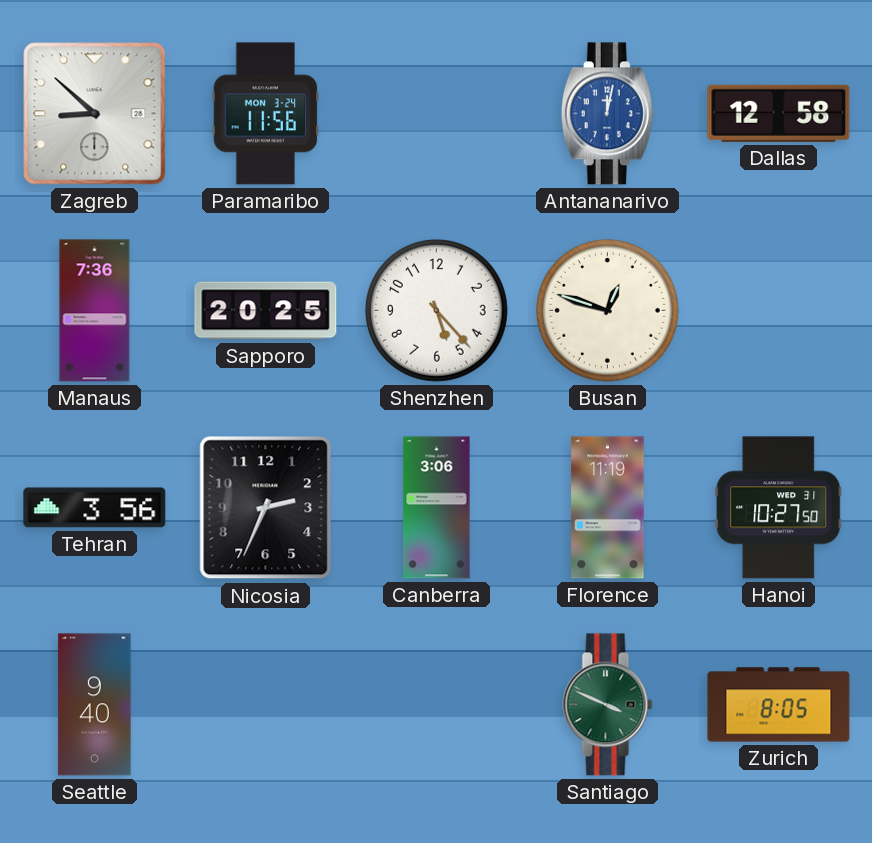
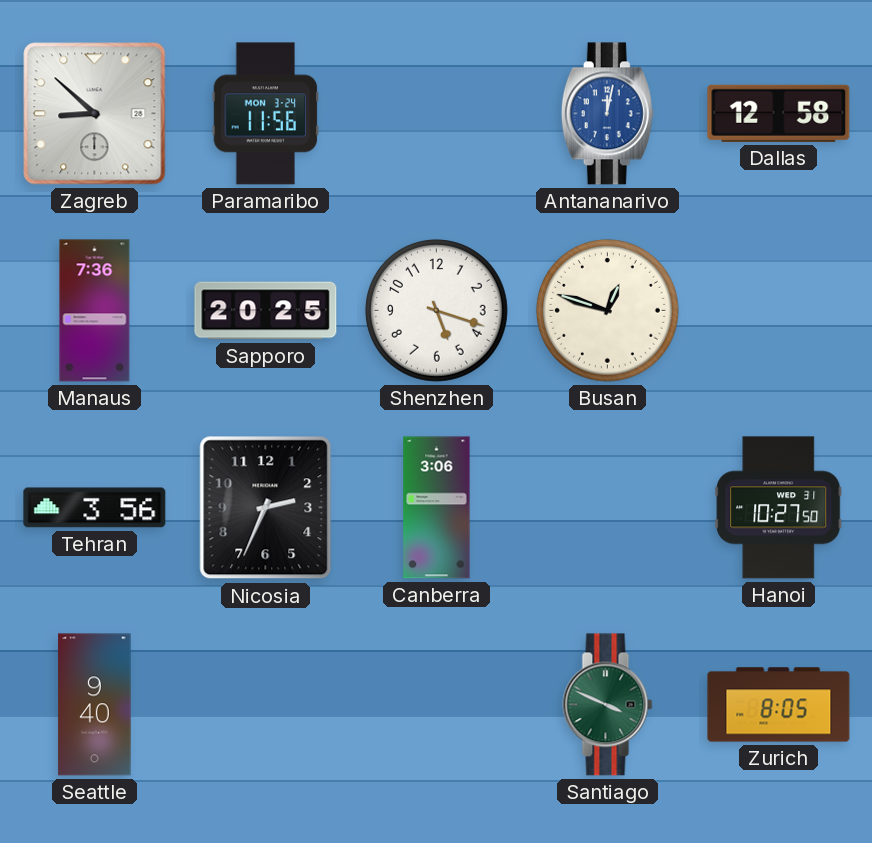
Shenzhen: 5:23 -> 5:18
Florence: 11:19 -> none
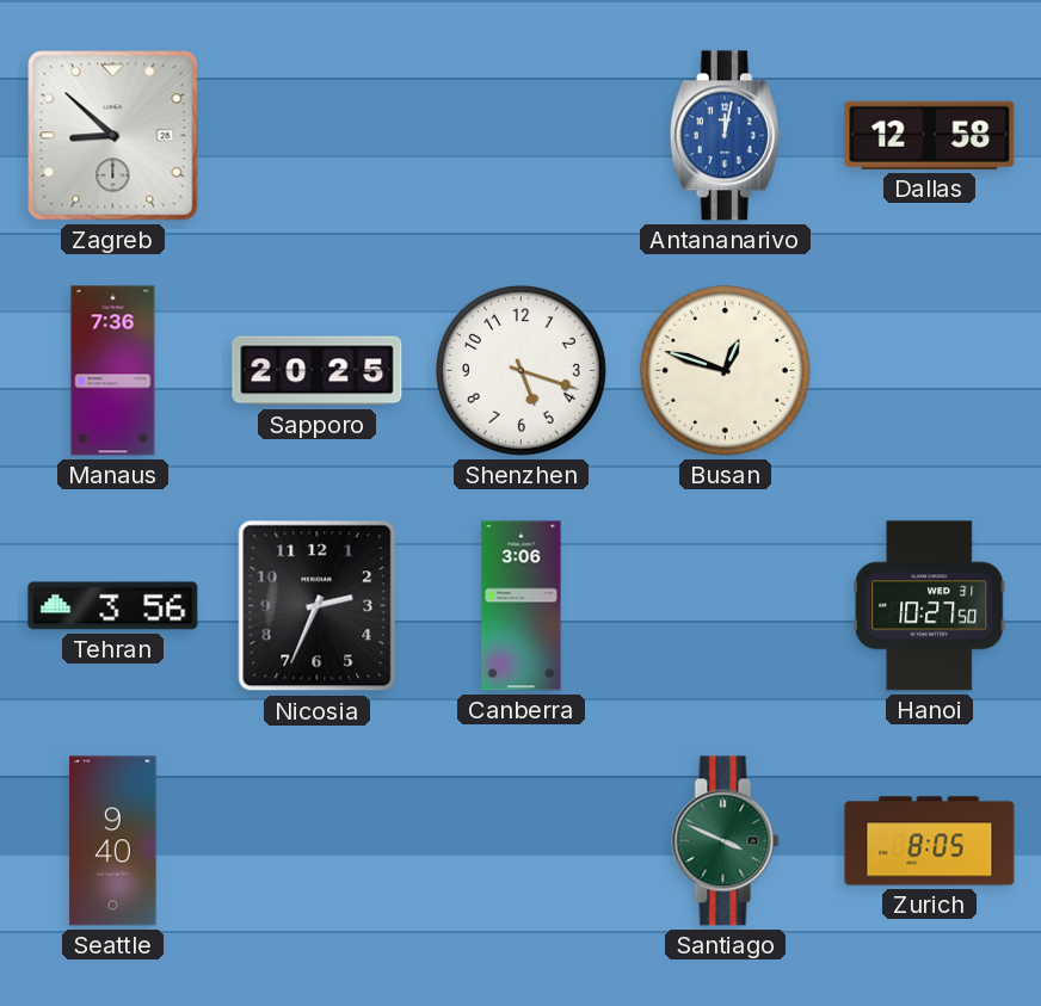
Paramaribo: 11:56 -> none
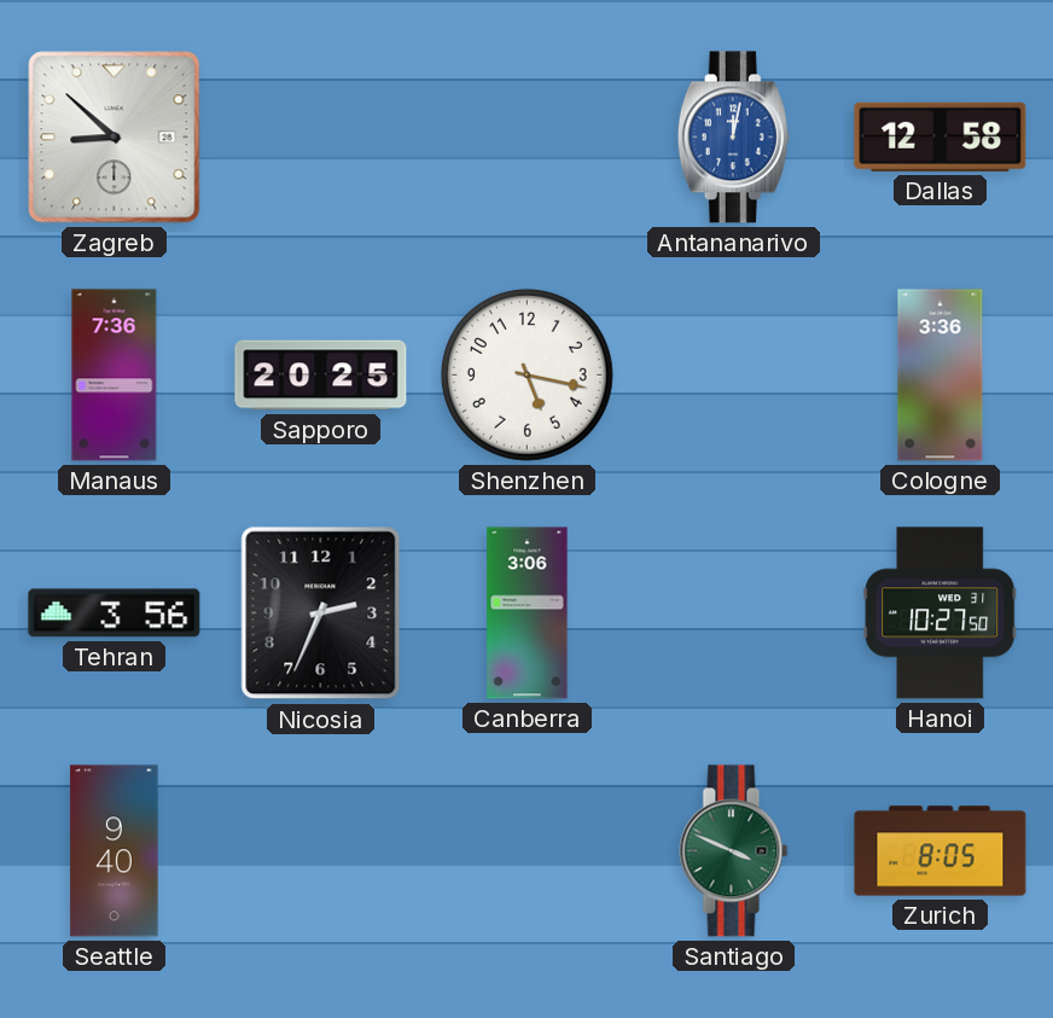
Shenzhen: 5:18 -> 5:17
Busan: 12:48 -> none
Cologne: none -> 3:36
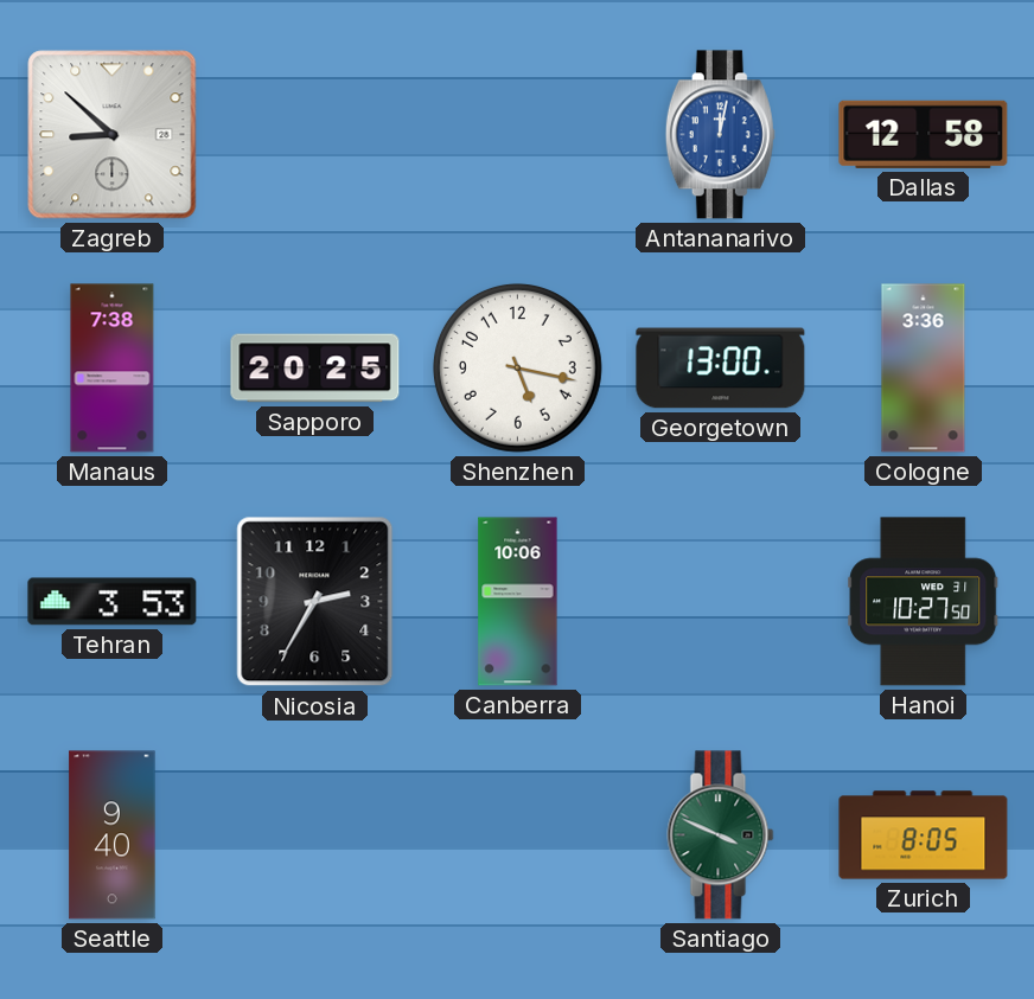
Manaus: 7:36 -> 7:38
Georgetown: none -> 13:00
Tehran: 3:56 -> 3:53
Nicosia: 2:34 -> 2:35
Canberra: 3:06 -> 10:06
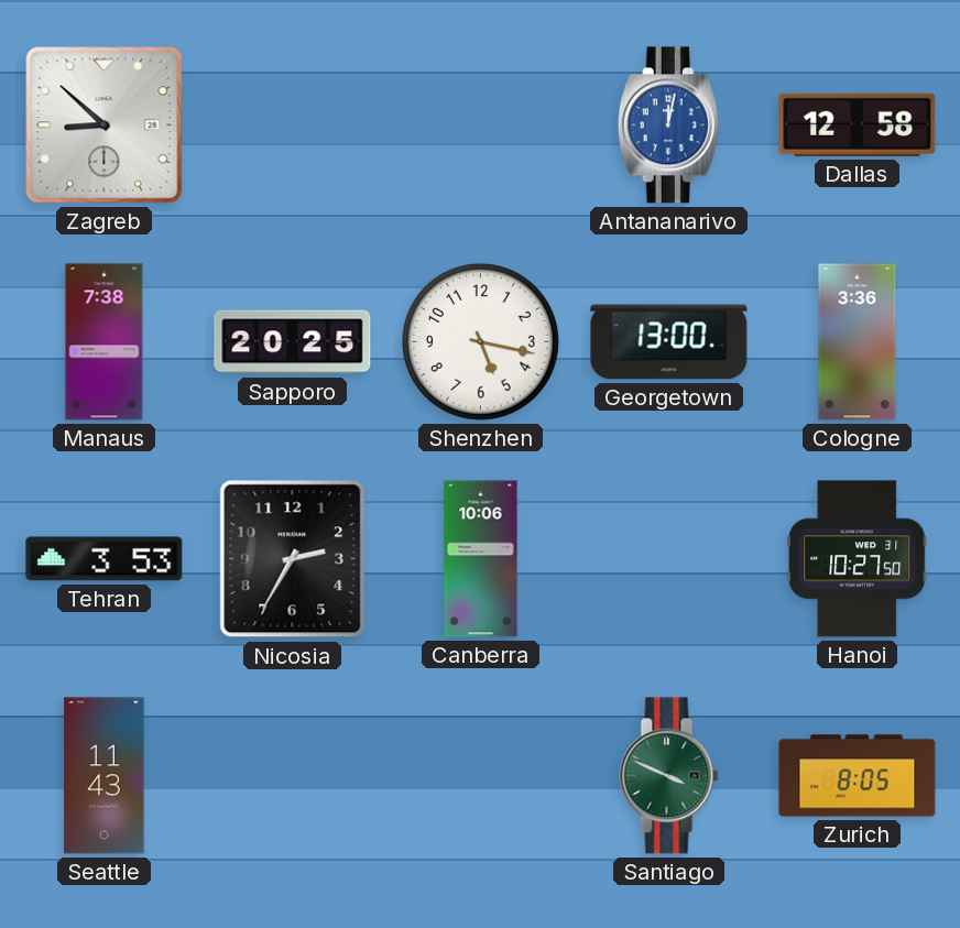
Seattle: 9:40 -> 11:43
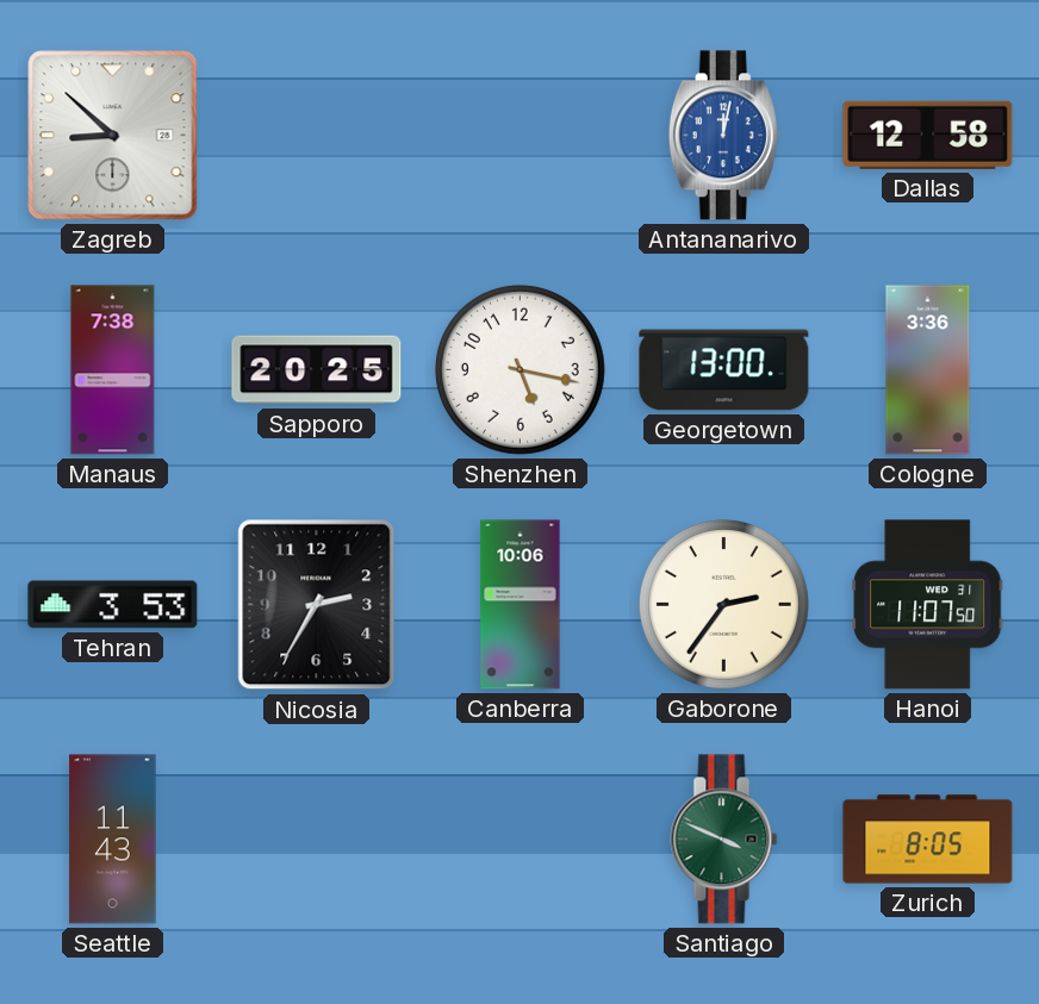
Gaborone: none -> 2:36
Hanoi: 10:27 -> 11:07
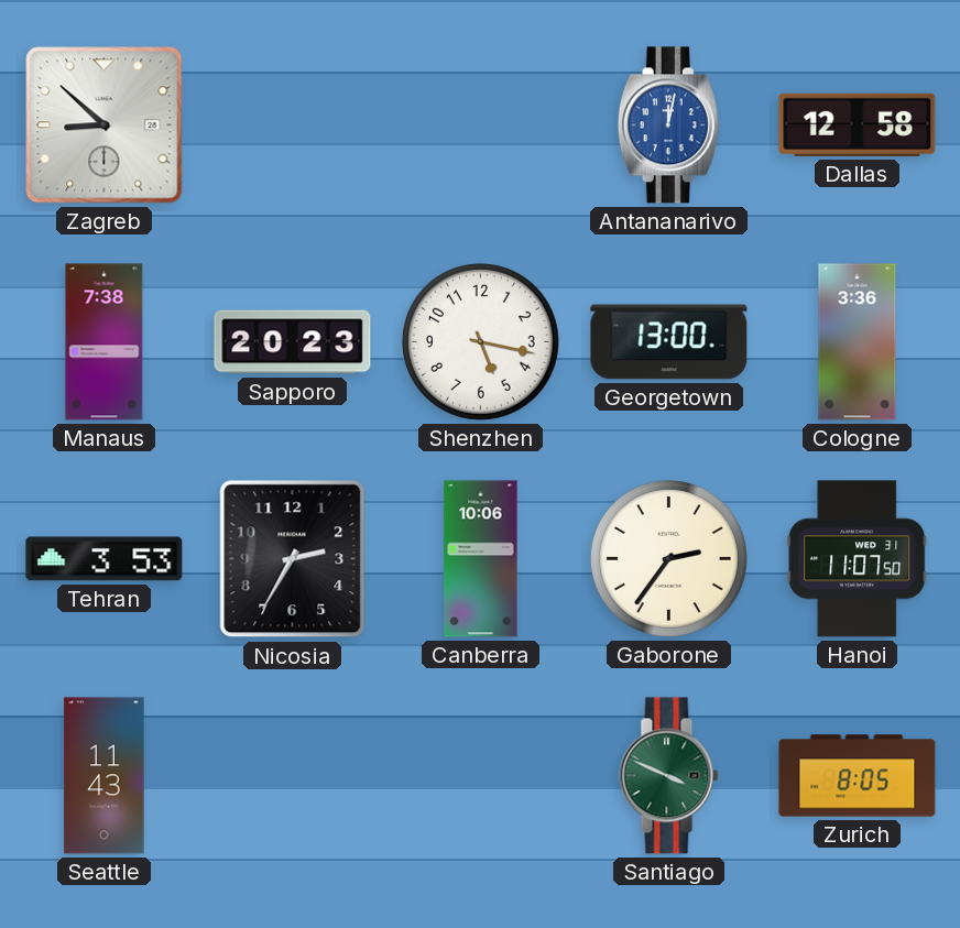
Sapporo: 20:25 -> 20:23
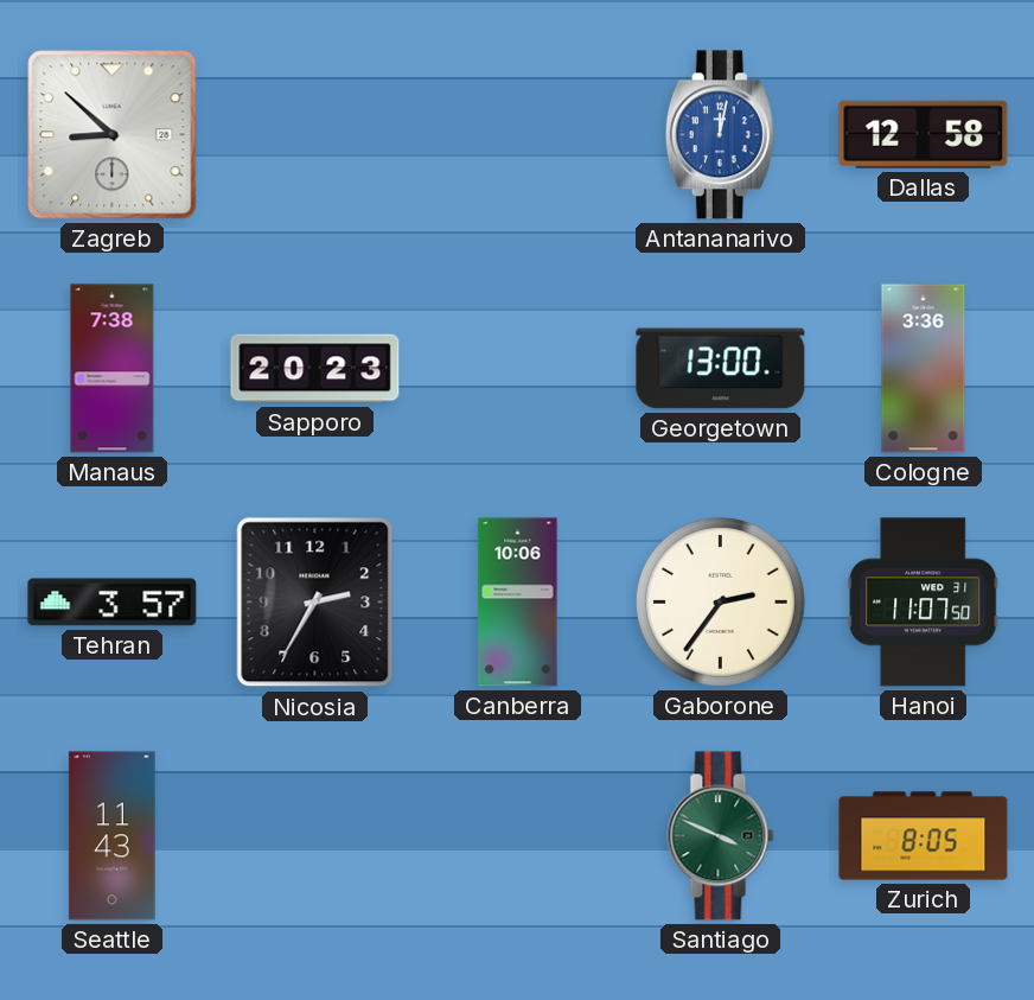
Shenzhen: 5:17 -> none
Tehran: 3:53 -> 3:57
